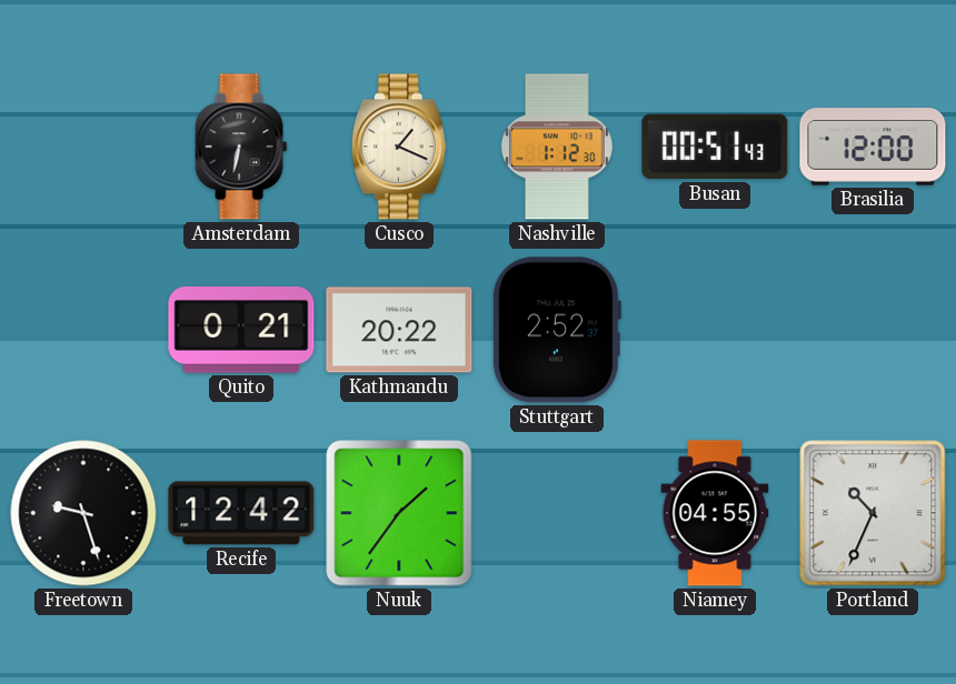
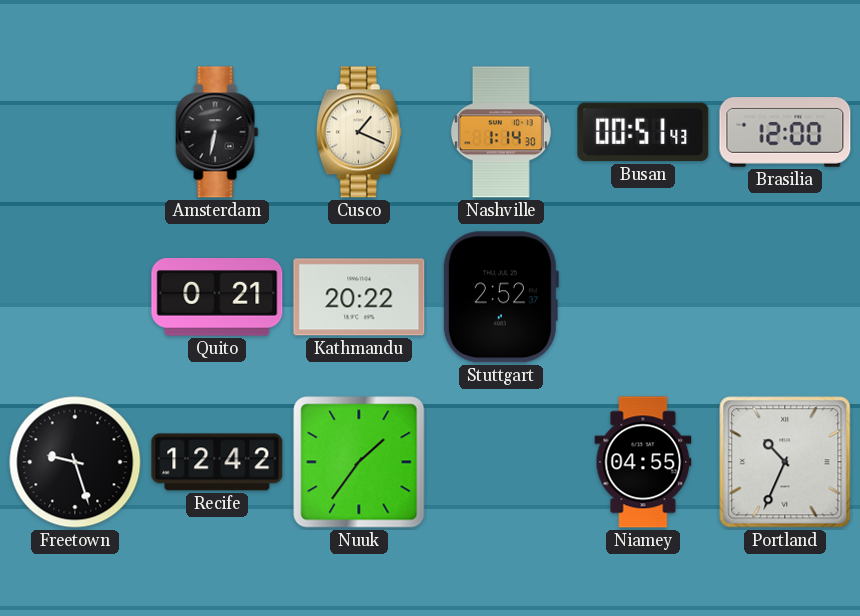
Nashville: 1:12 -> 1:14
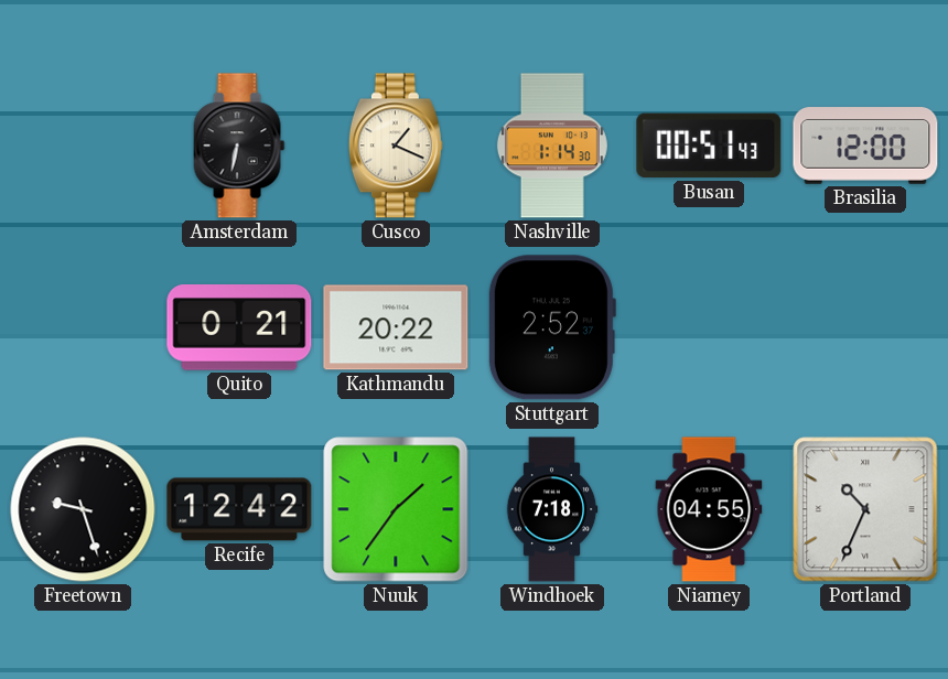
Windhoek: none -> 7:18
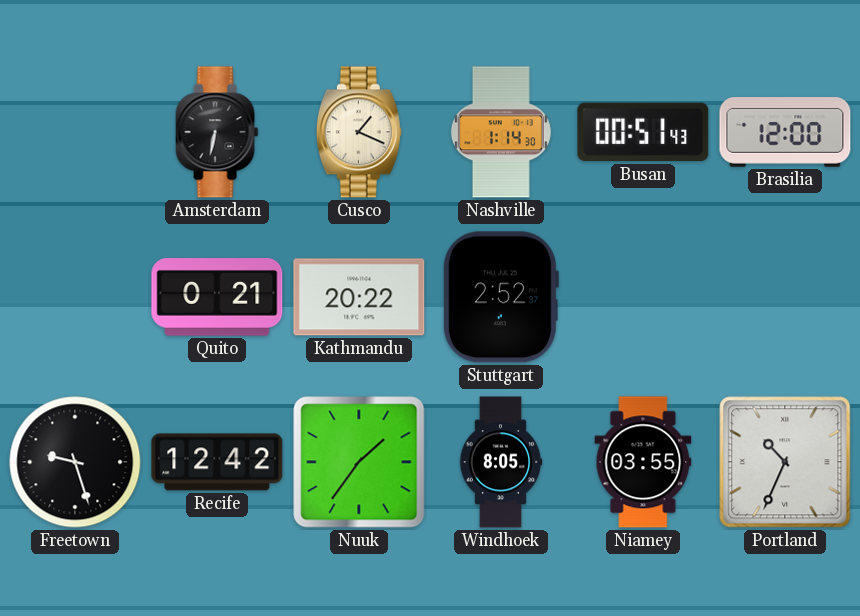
Windhoek: 7:18 -> 8:05
Niamey: 04:55 -> 03:55
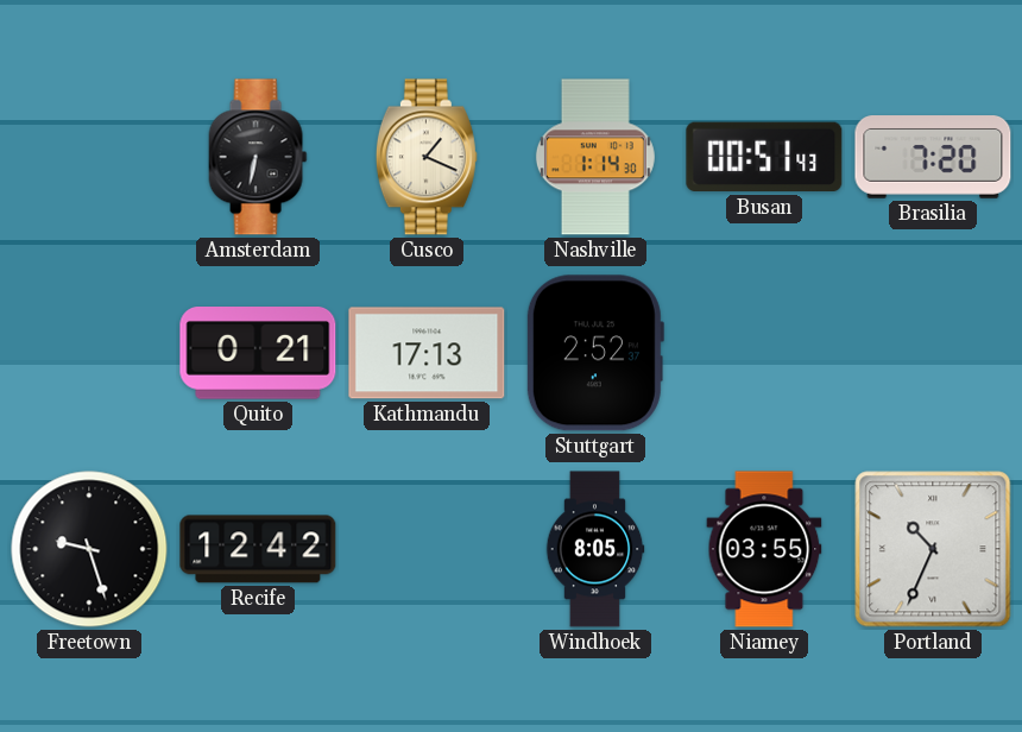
Brasilia: 12:00 -> 7:20
Kathmandu: 20:22 -> 17:13
Nuuk: 1:36 -> none
